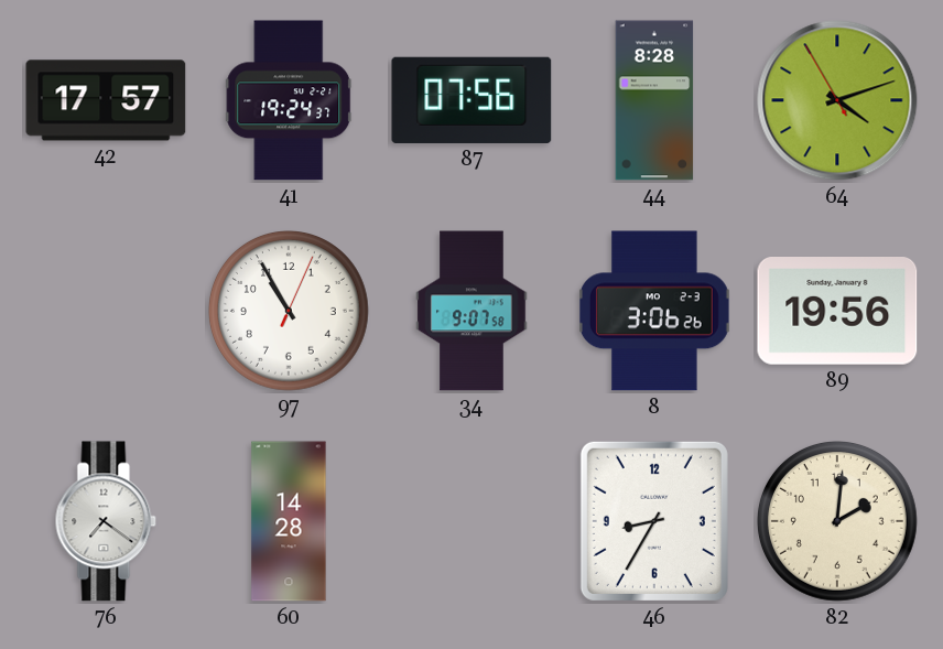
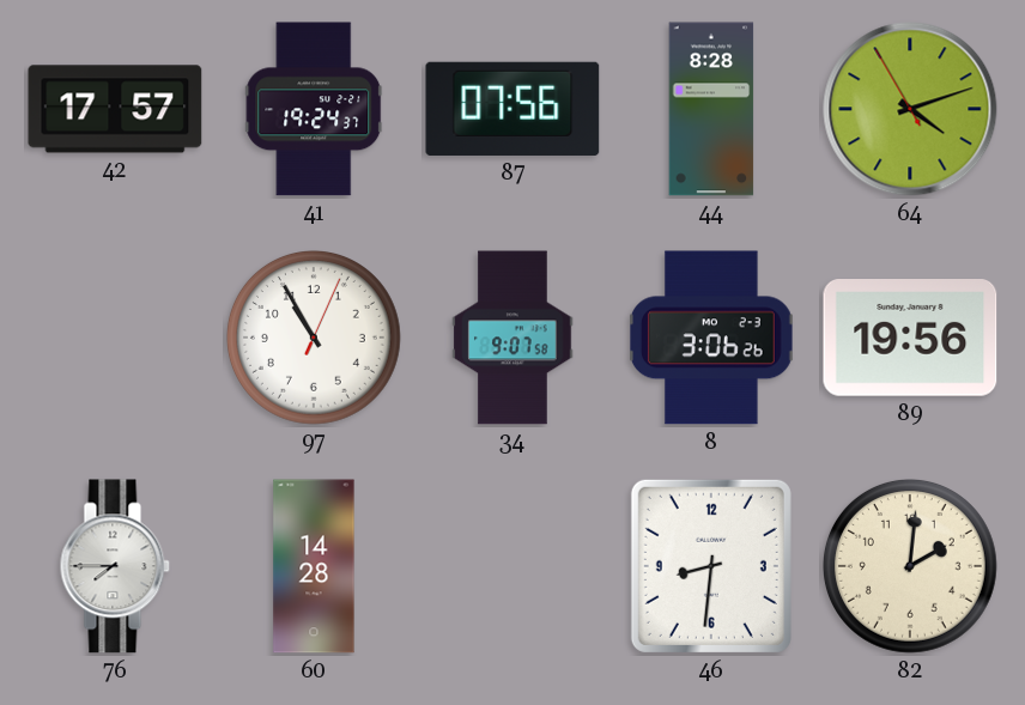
76: 7:21 -> 7:45
46: 8:35 -> 8:31
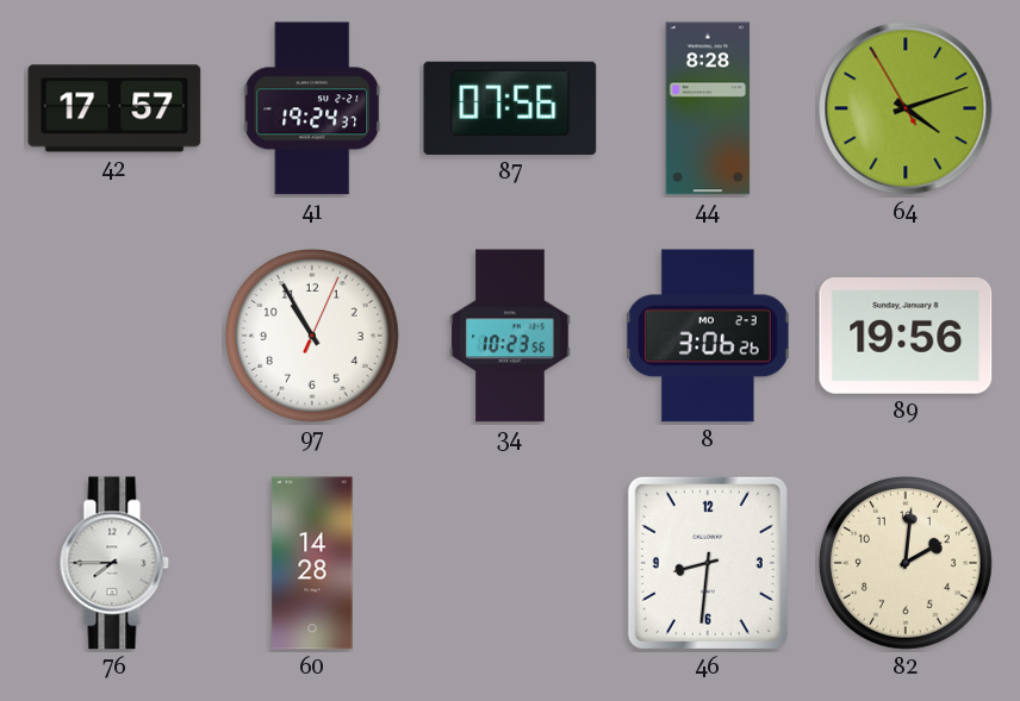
34: 9:07 -> 10:23
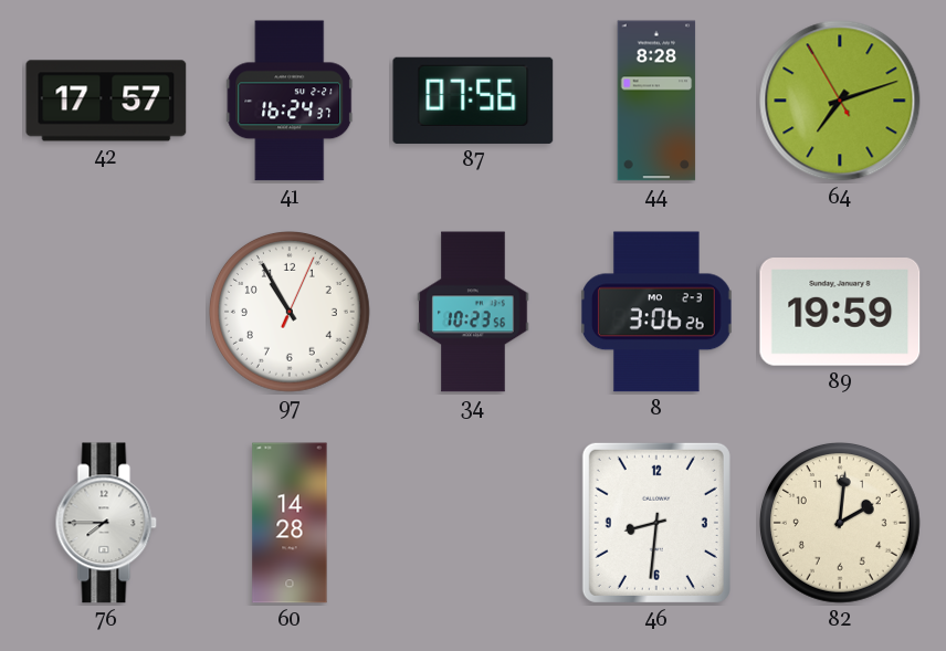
41: 19:24 -> 16:24
64: 4:11 -> 7:11
89: 19:56 -> 19:59
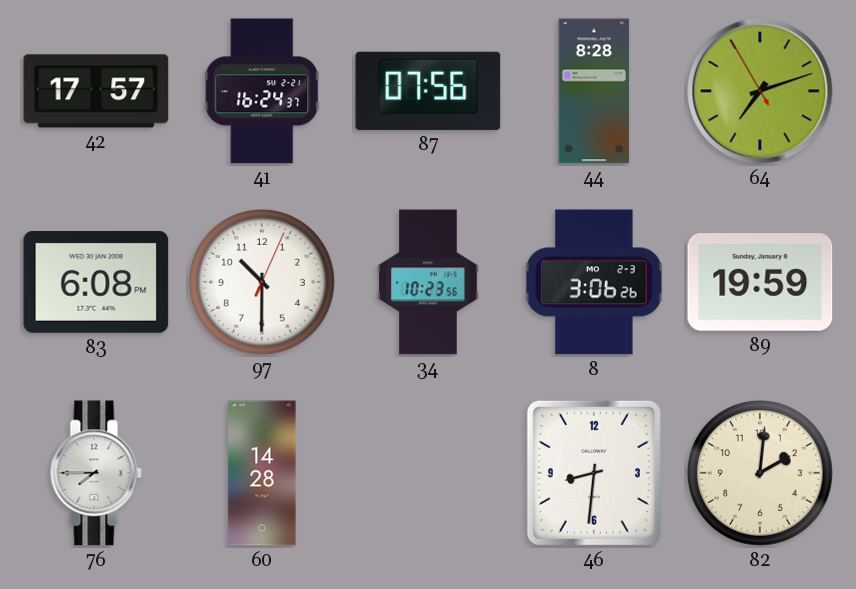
83: none -> 6:08
97: 10:55 -> 10:30
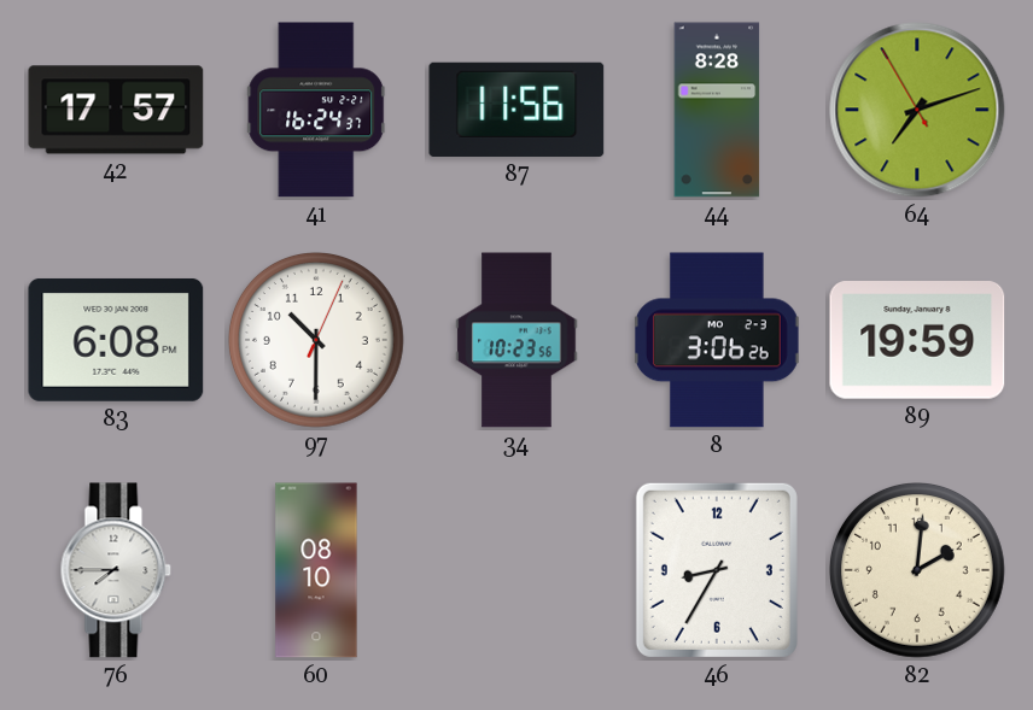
87: 07:56 -> 11:56
60: 14:28 -> 08:10
46: 8:31 -> 8:35
